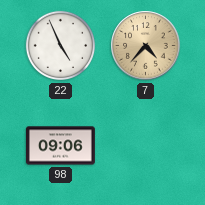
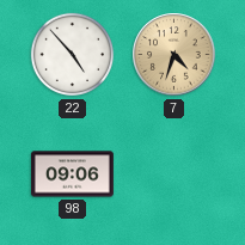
22: 4:56 -> 4:53
7: 4:37 -> 4:33
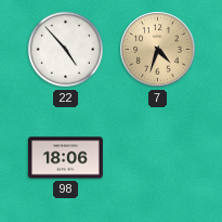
98: 09:06 -> 18:06
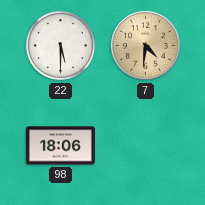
22: 4:53 -> 5:30
7: 4:33 -> 4:31
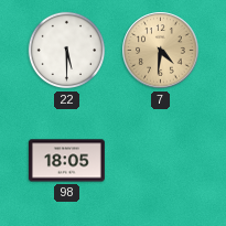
98: 18:06 -> 18:05
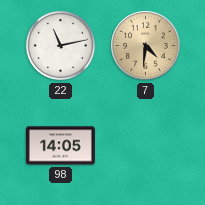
22: 5:30 -> 11:13
98: 18:05 -> 14:05
